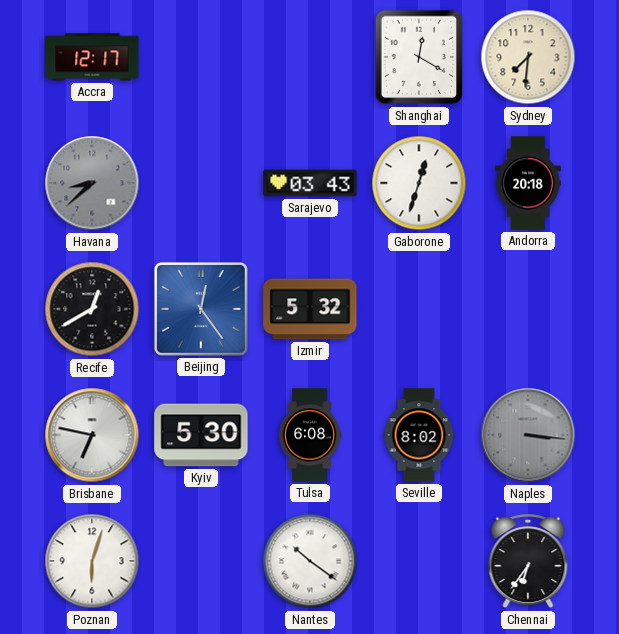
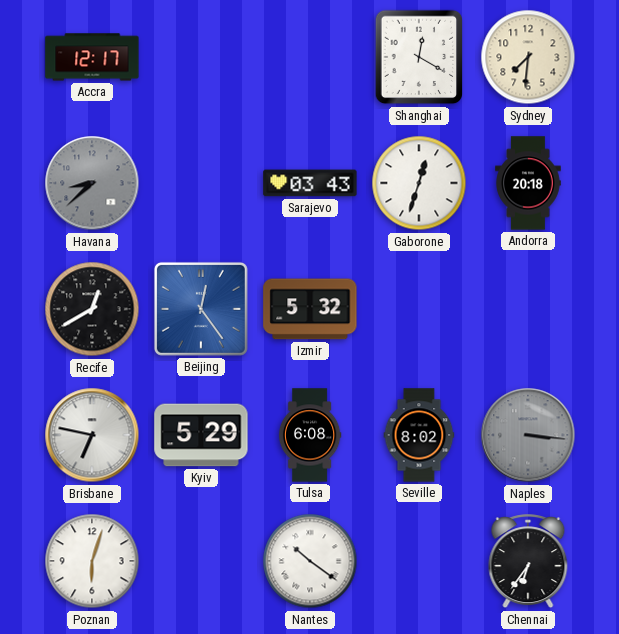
Kyiv: 5:30 -> 5:29
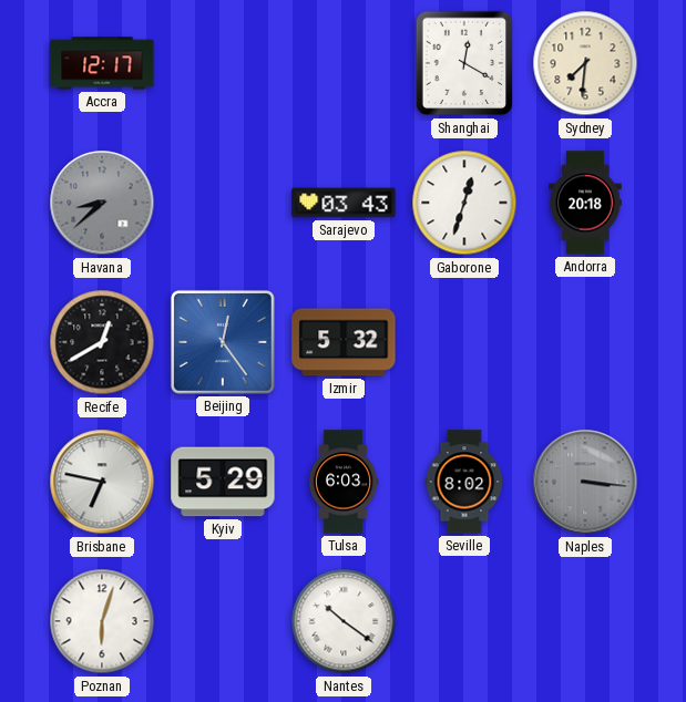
Tulsa: 6:08 -> 6:03
Chennai: 6:36 -> none
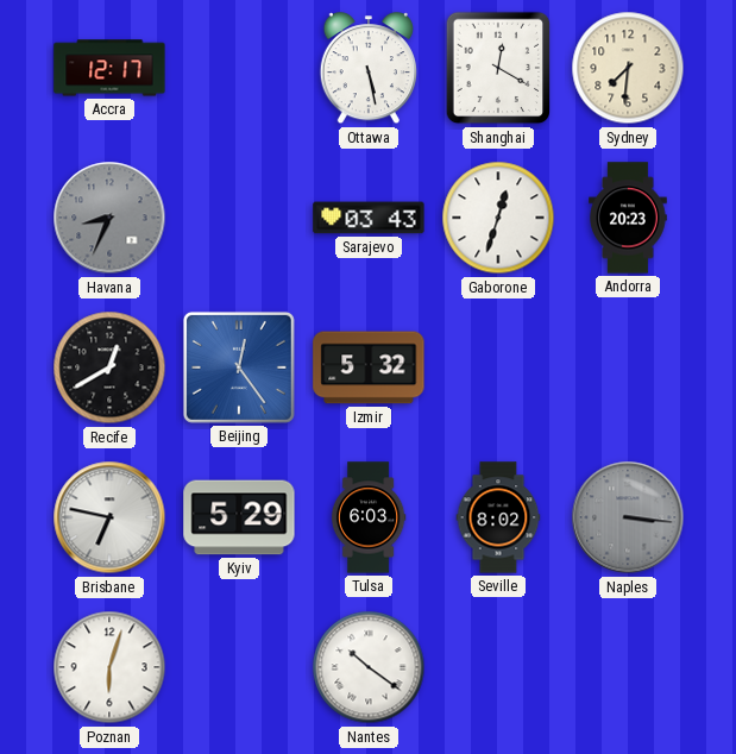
Ottawa: none -> 5:28
Havana: 8:38 -> 8:34
Andorra: 20:18 -> 20:23
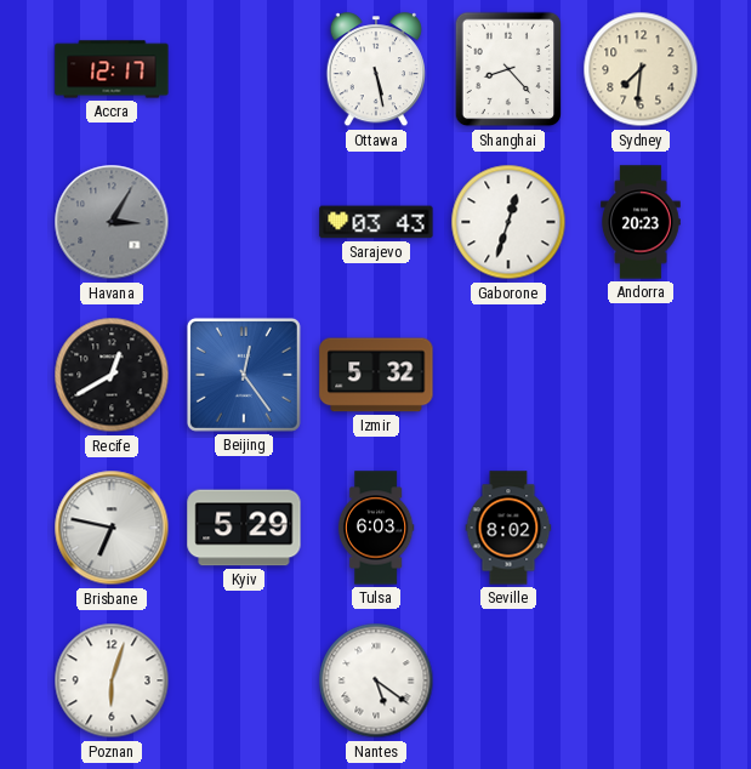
Shanghai: 12:20 -> 8:23
Havana: 8:34 -> 3:05
Naples: 3:16 -> none
Nantes: 10:21 -> 5:21
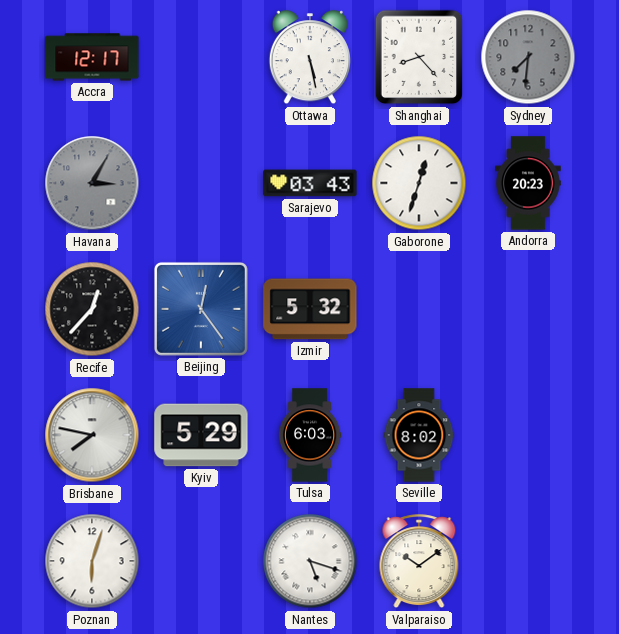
Sydney dial: cream -> grey
Recife: 12:40 -> 12:37
Brisbane: 6:47 -> 7:47
Nantes: 5:21 -> 5:18
Valparaiso: none -> 10:09
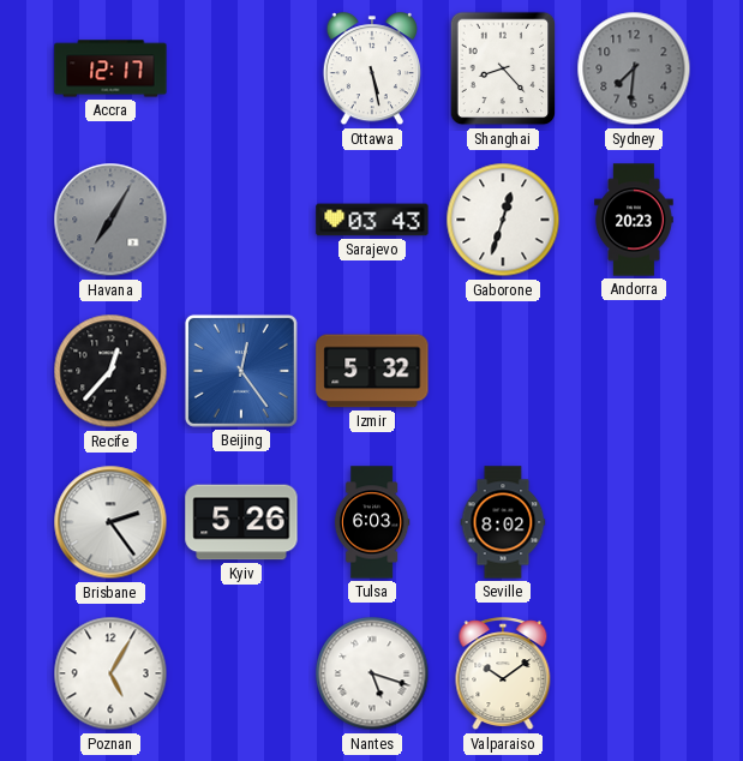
Havana: 3:05 -> 7:05
Brisbane: 7:47 -> 2:24
Kyiv: 5:29 -> 5:26
Poznan: 6:03 -> 5:05
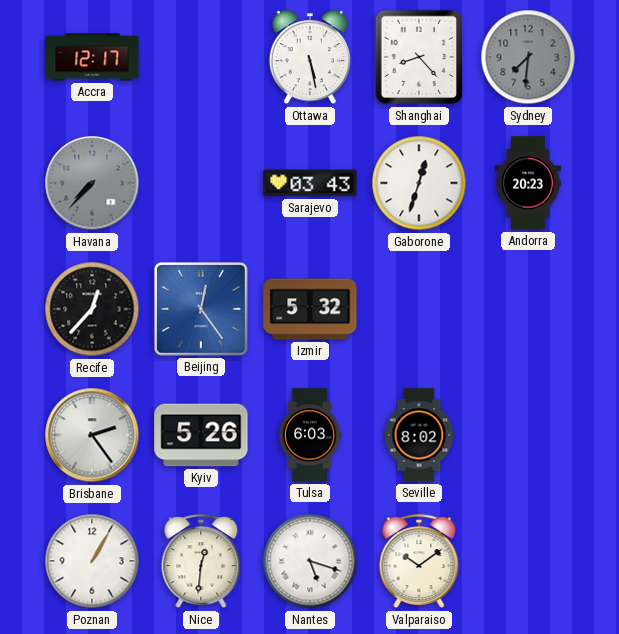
Havana: 7:05 -> 7:37
Poznan: 5:05 -> 1:05
Nice: none -> 12:31
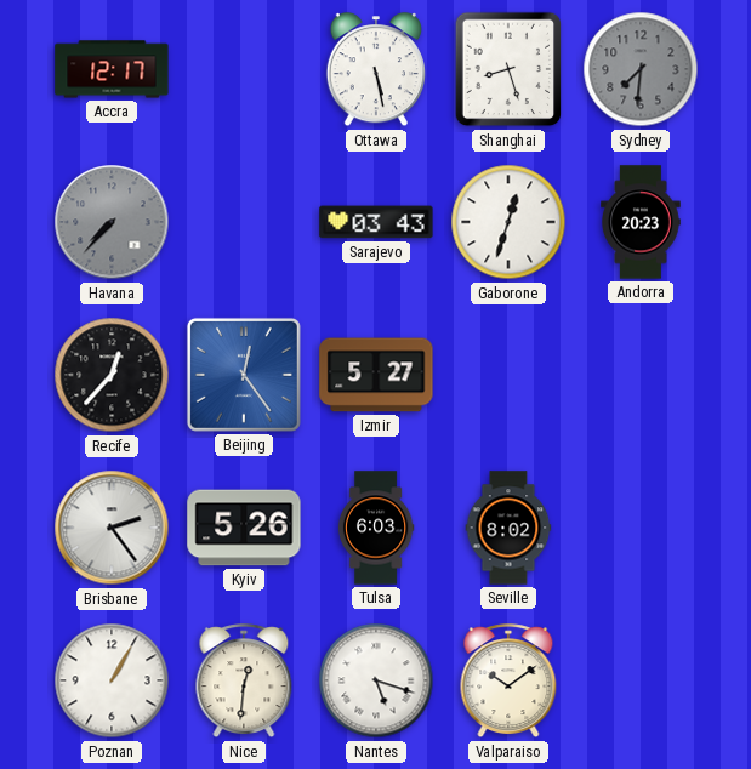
Shanghai: 8:23 -> 8:27
Izmir: 5:32 -> 5:27
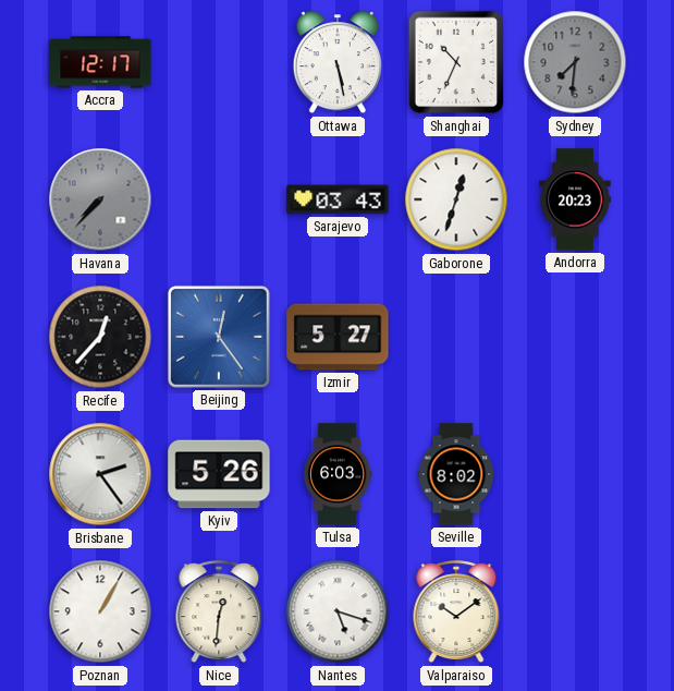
Shanghai: 8:27 -> 10:34
